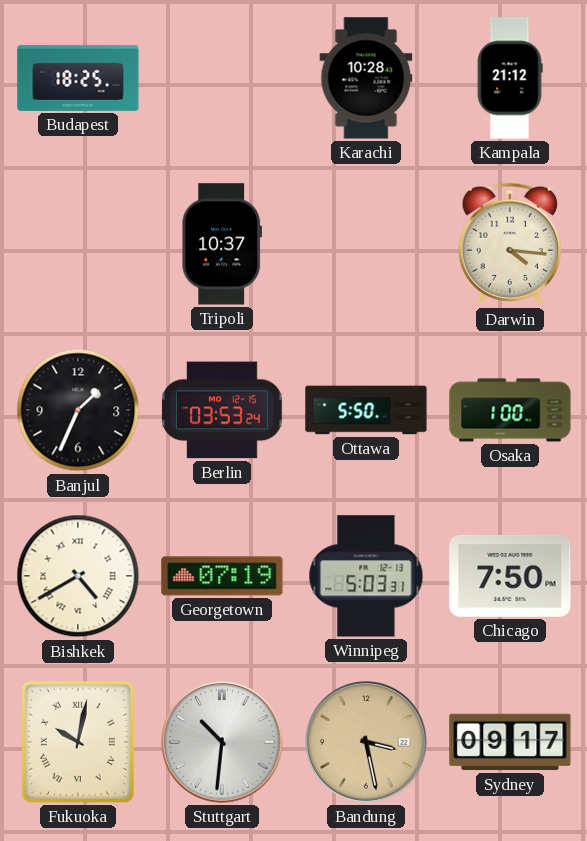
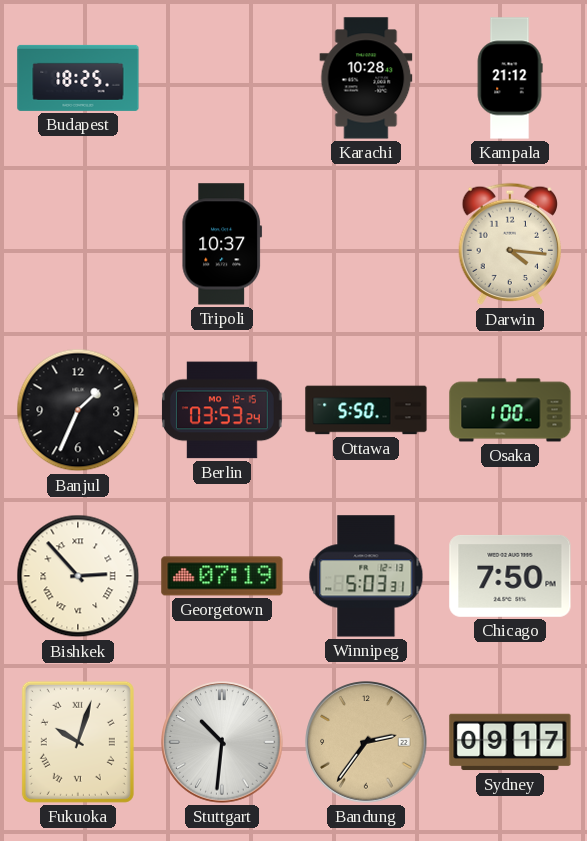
Bishkek: 4:40 -> 2:53
Fukuoka: 10:02 -> 10:03
Bandung: 3:28 -> 2:36
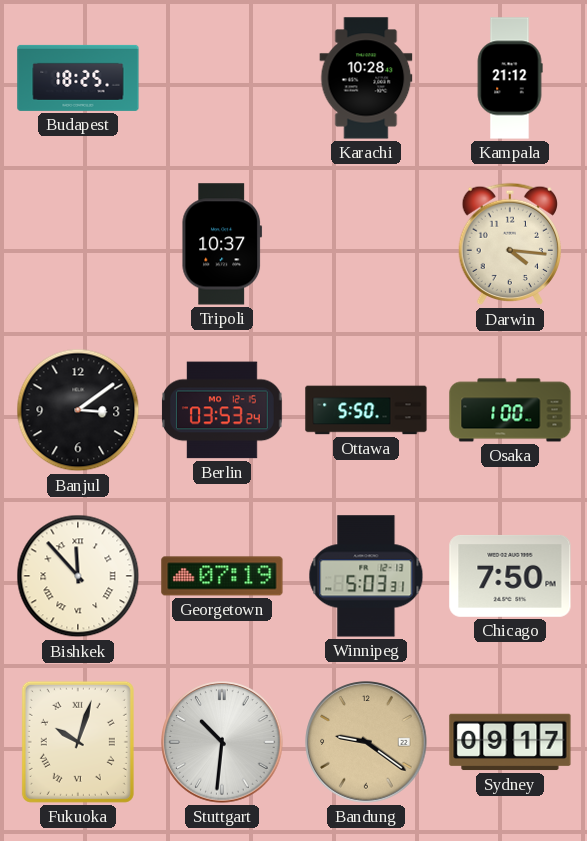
Banjul: 1:34 -> 3:09
Bishkek: 2:53 -> 11:53
Bandung: 2:36 -> 9:21
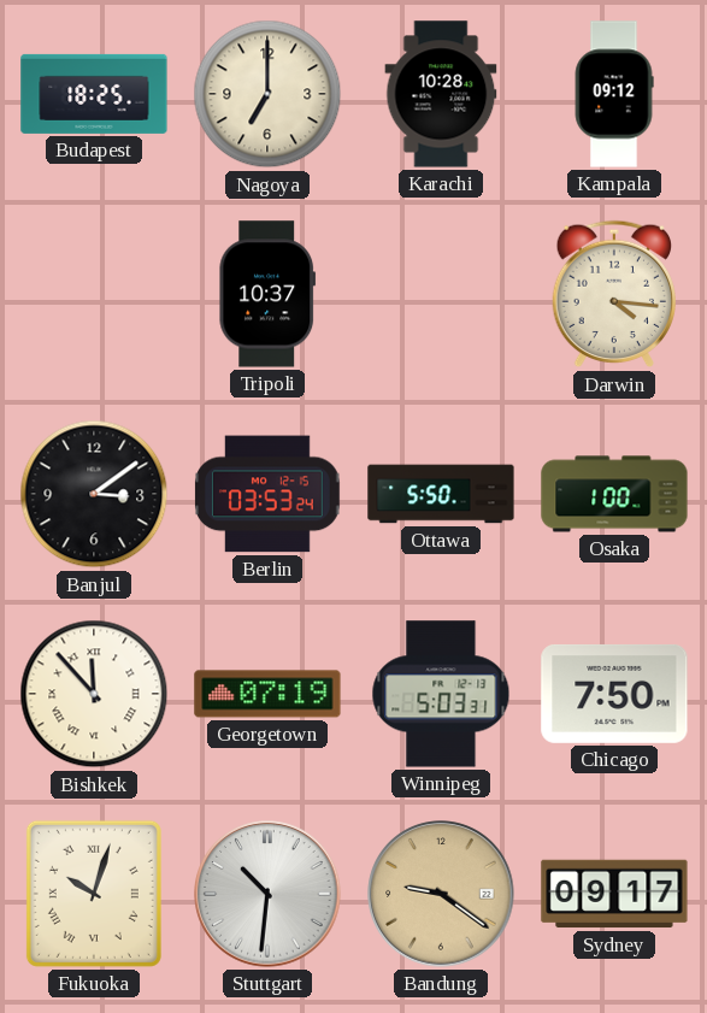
Nagoya: none -> 7:00
Kampala: 21:12 -> 09:12
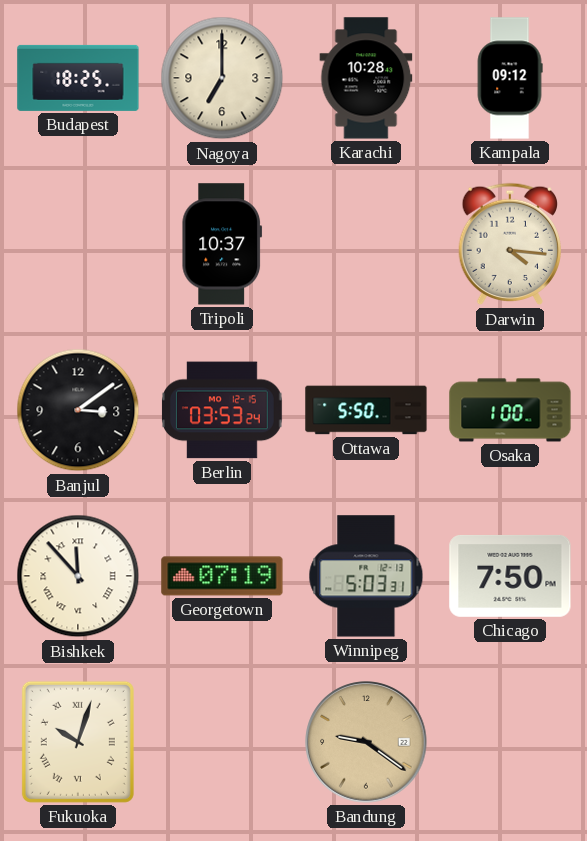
Stuttgart: 10:31 -> none
Sydney: 09:17 -> none
